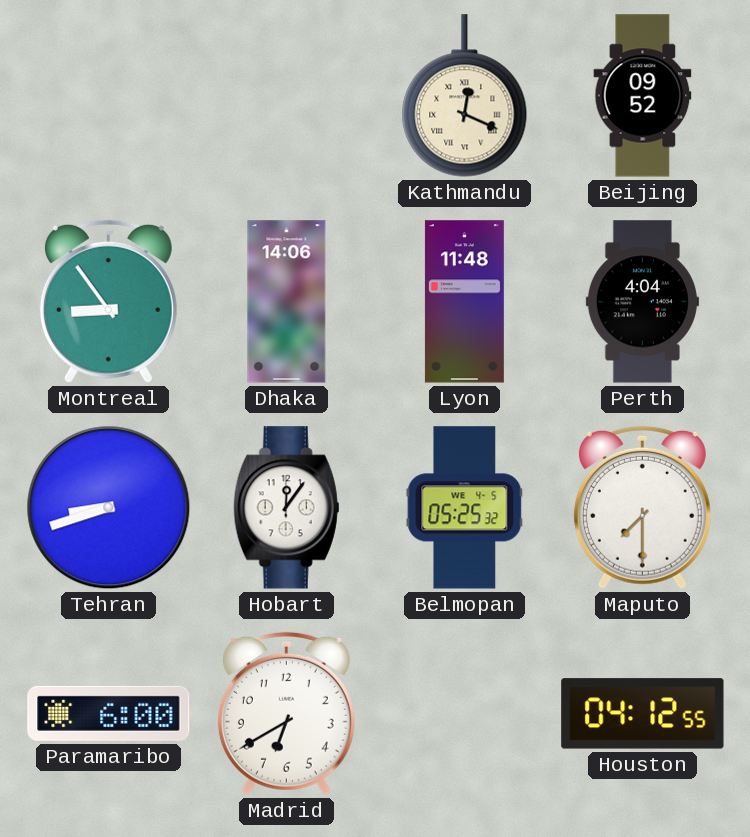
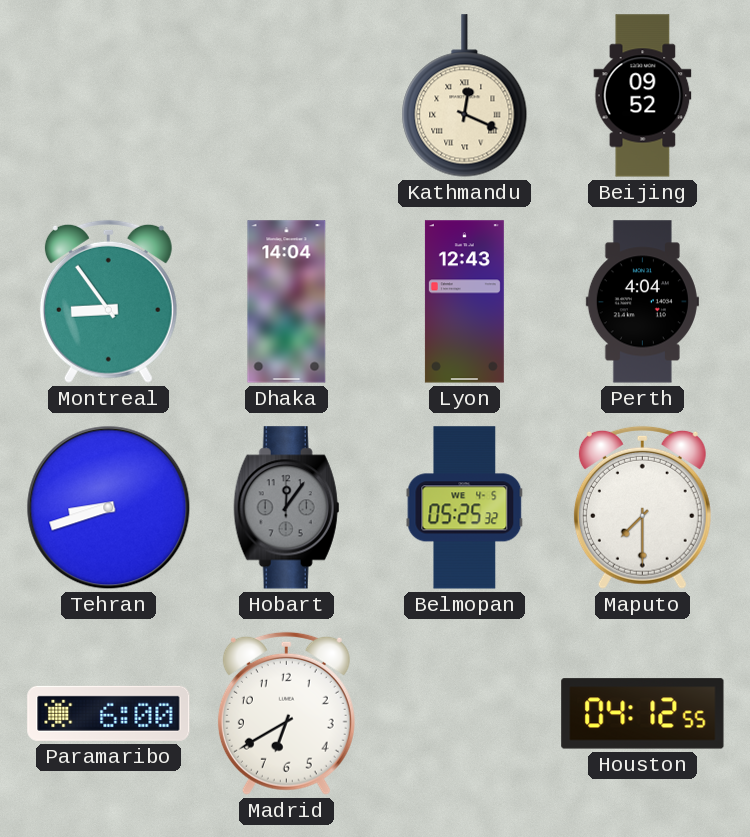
Dhaka: 14:06 -> 14:04
Lyon: 11:48 -> 12:43
Hobart dial: white -> grey
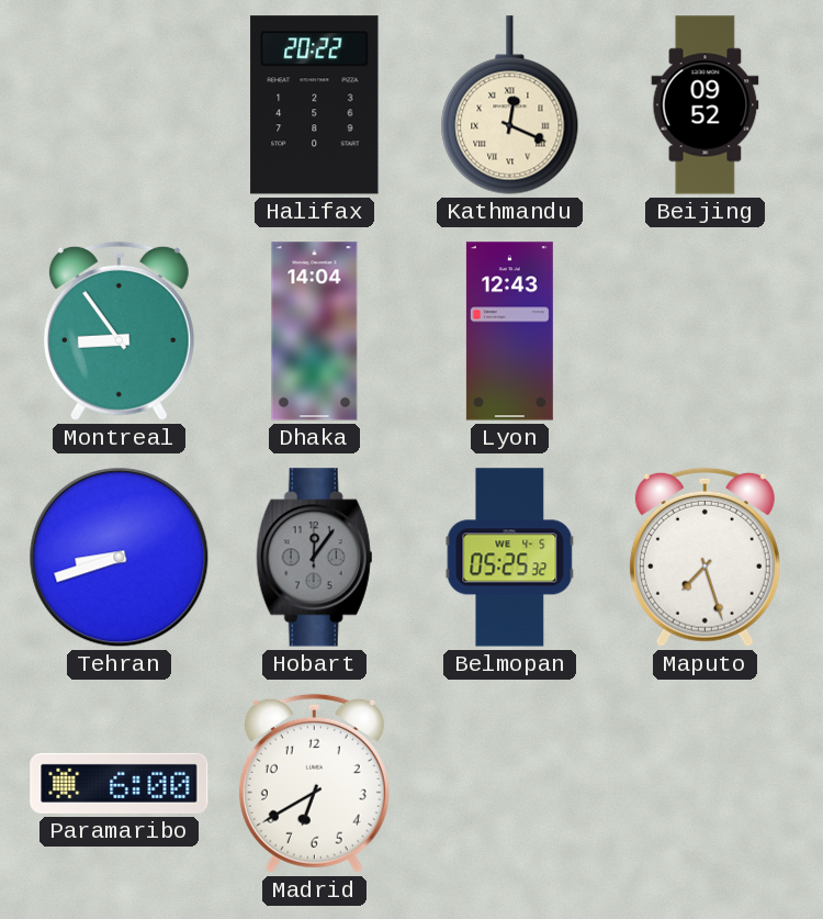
Halifax: none -> 20:22
Perth: 4:04 -> none
Maputo: 7:30 -> 7:27
Houston: 04:12 -> none
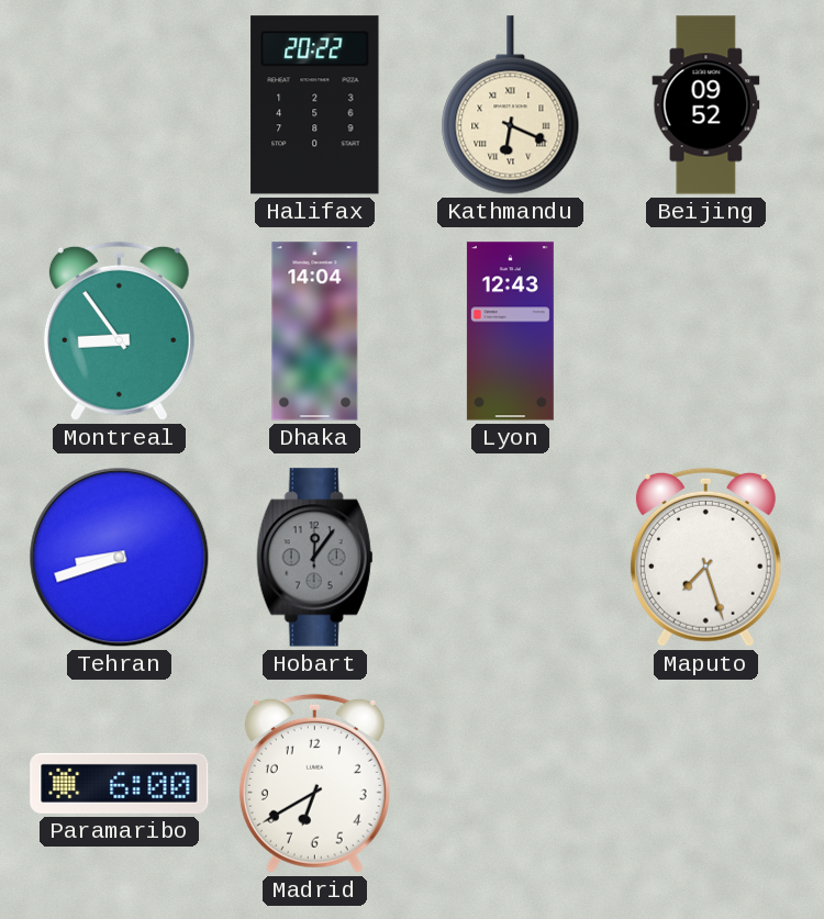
Kathmandu: 12:19 -> 6:19
Belmopan: 05:25 -> none
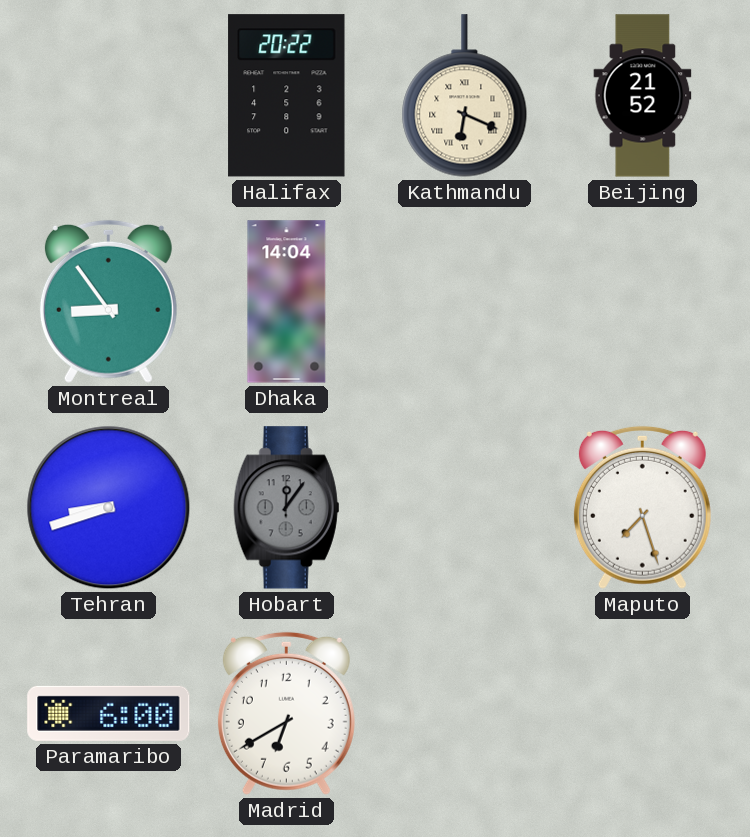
Beijing: 09:52 -> 21:52
Lyon: 12:43 -> none
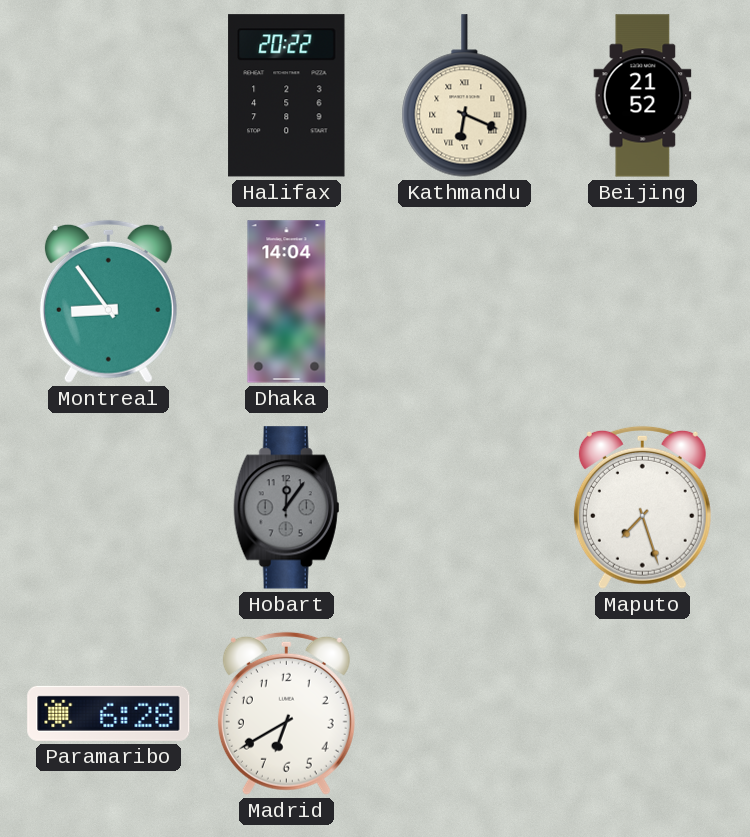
Tehran: 8:42 -> none
Paramaribo: 6:00 -> 6:28
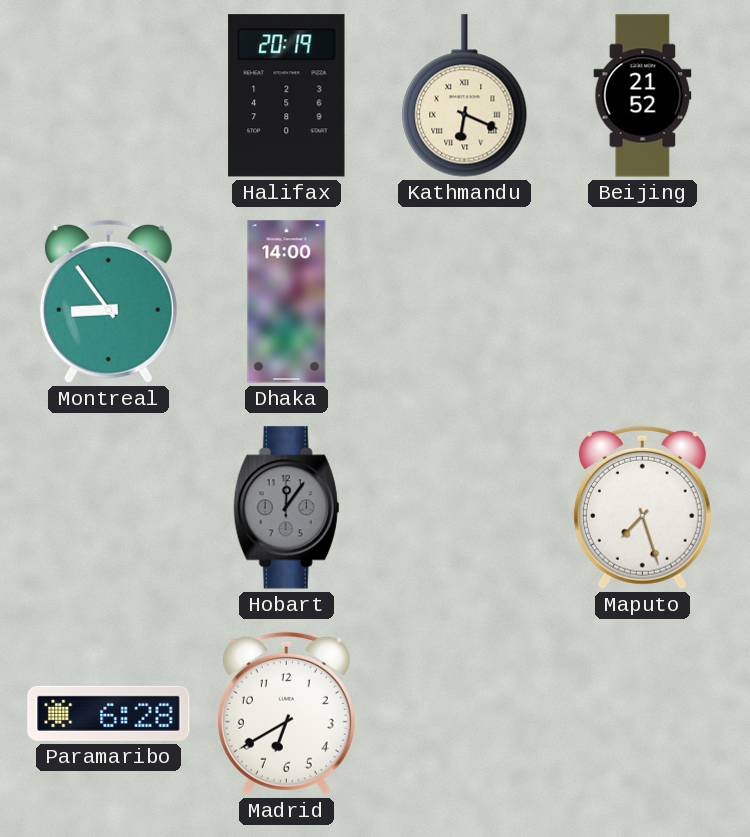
Halifax: 20:22 -> 20:19
Dhaka: 14:04 -> 14:00
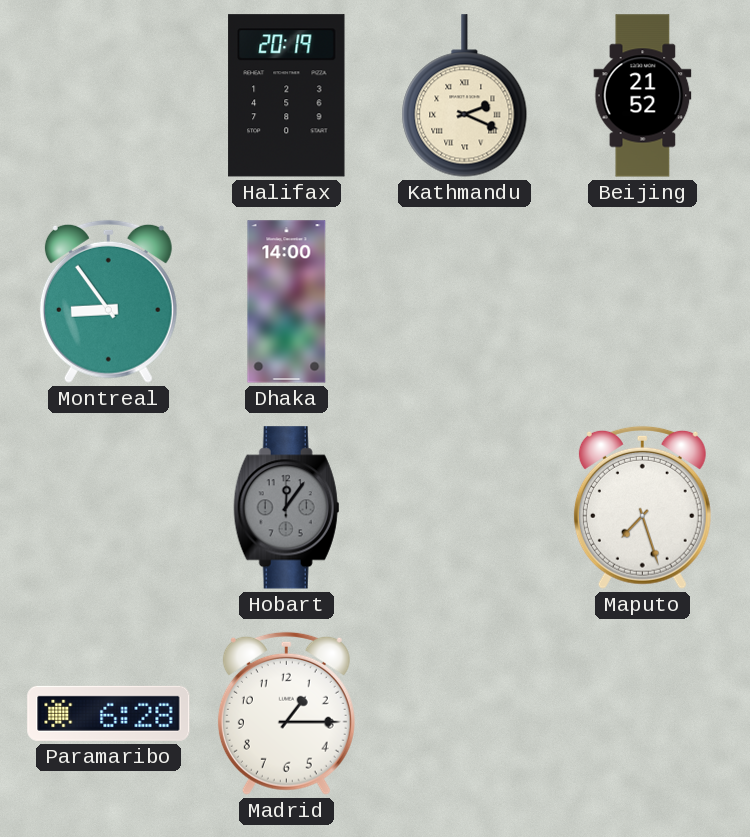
Kathmandu: 6:19 -> 2:19
Madrid: 6:40 -> 1:15
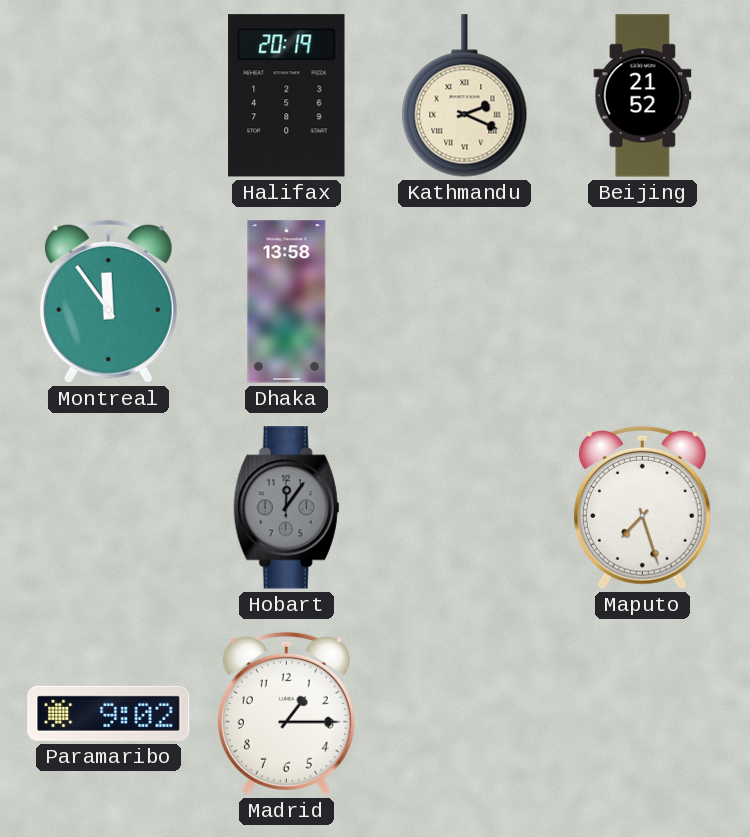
Montreal: 8:54 -> 11:54
Dhaka: 14:00 -> 13:58
Paramaribo: 6:28 -> 9:02
